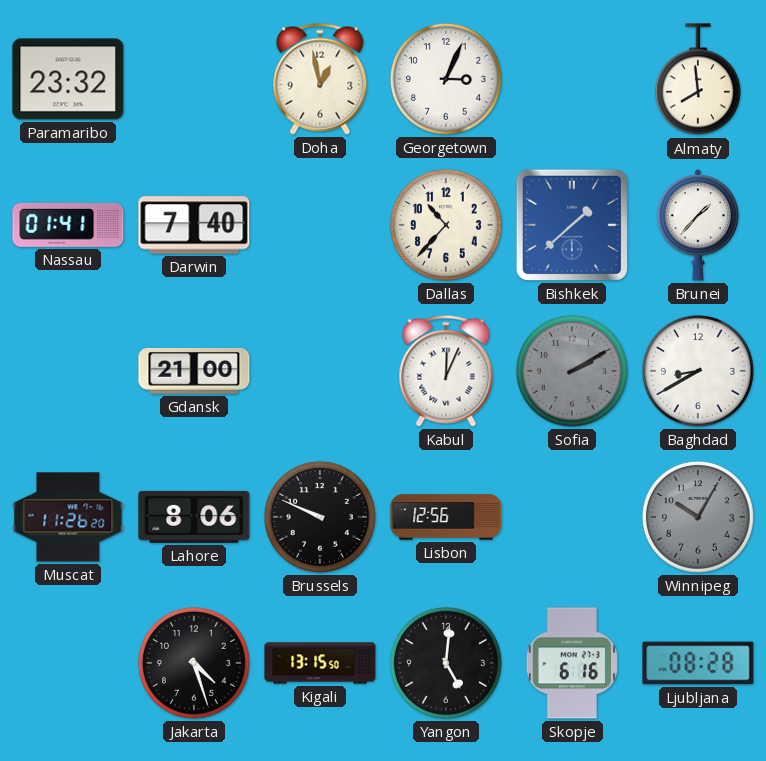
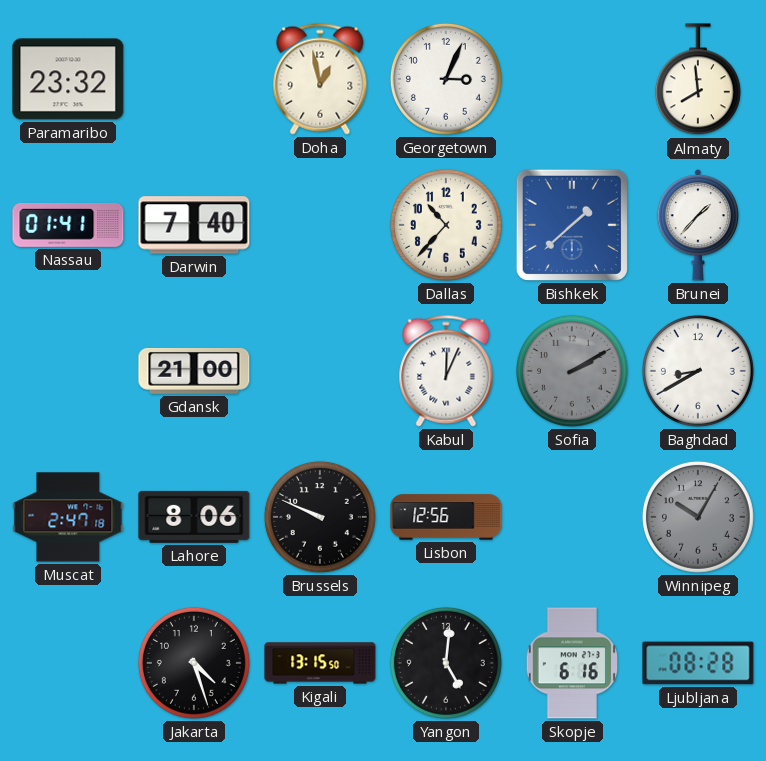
Muscat: 11:26 -> 2:47
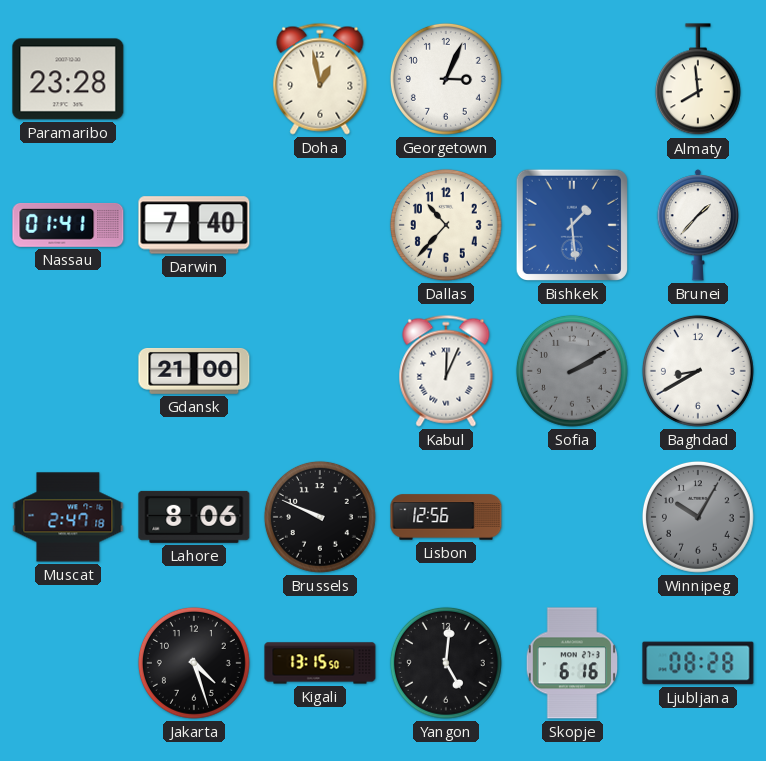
Paramaribo: 23:32 -> 23:28
Bishkek: 1:38 -> 1:29
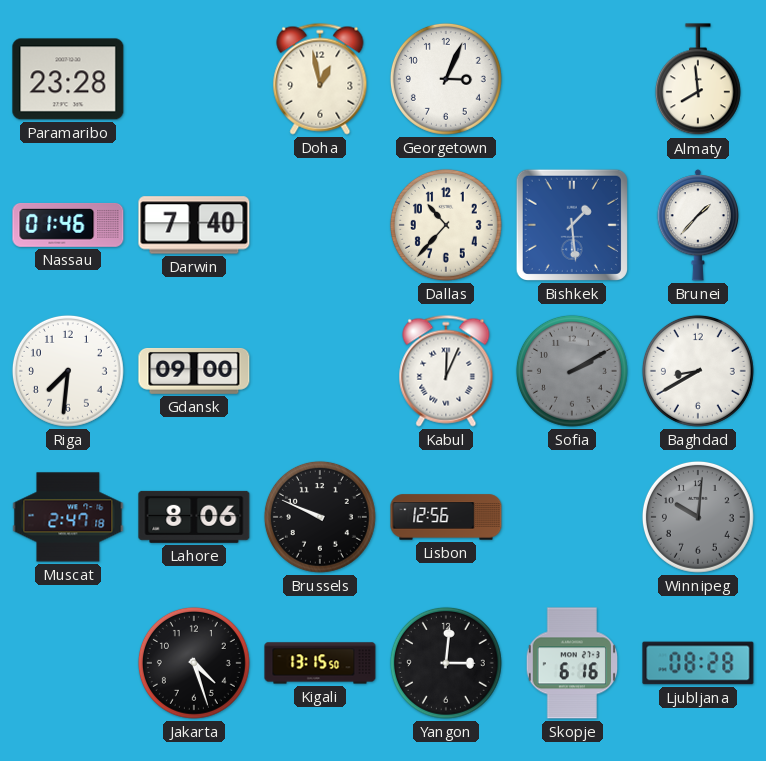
Nassau: 01:41 -> 01:46
Riga: none -> 7:31
Gdansk: 21:00 -> 09:00
Winnipeg: 10:05 -> 10:01
Yangon: 5:01 -> 3:01
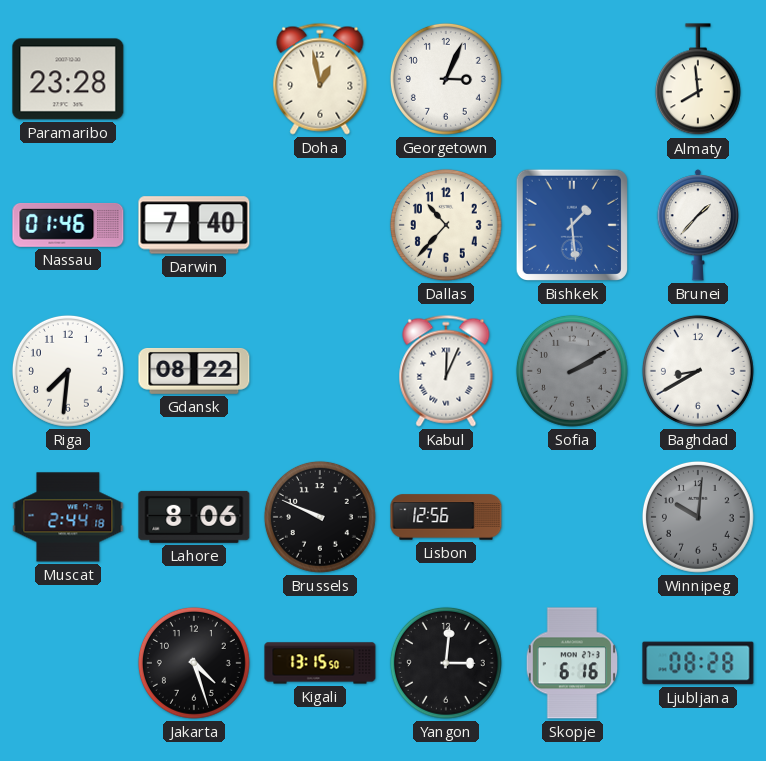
Gdansk: 09:00 -> 08:22
Muscat: 2:47 -> 2:44
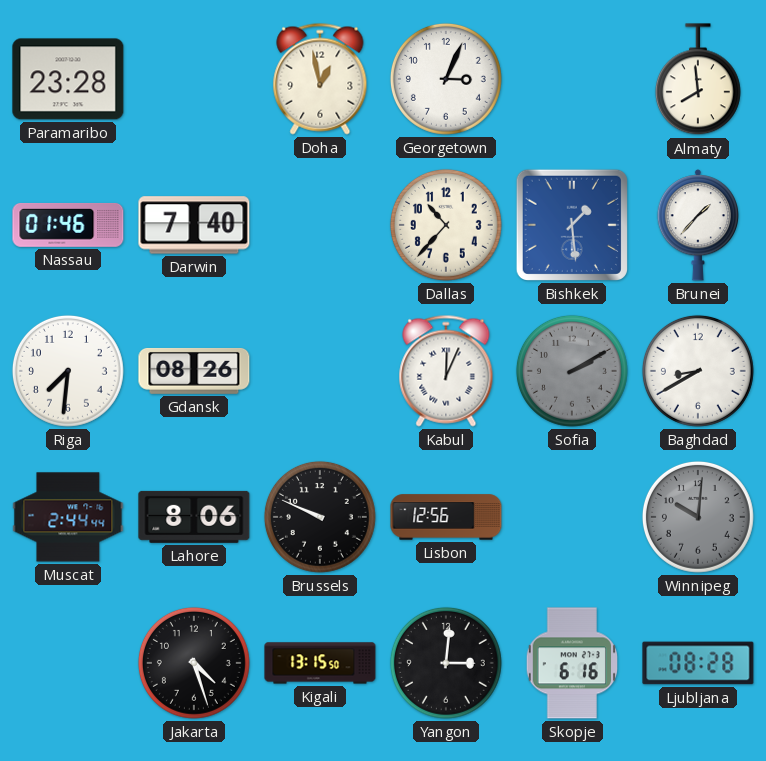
Gdansk: 08:22 -> 08:26
Muscat: 2:44:18 -> 2:44:44
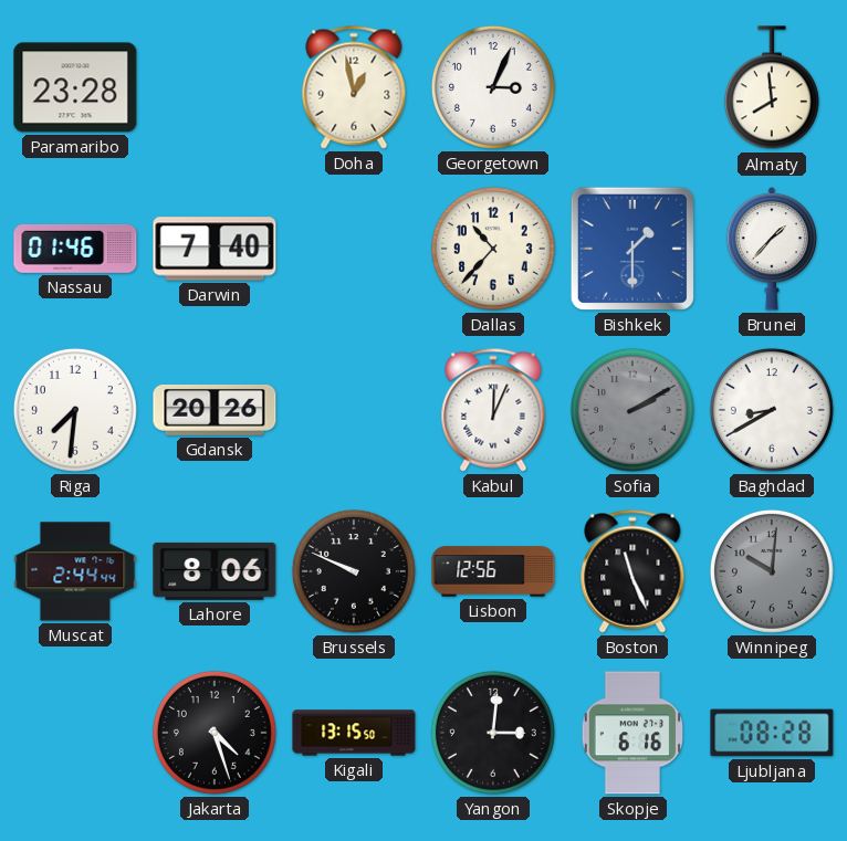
Bishkek: 1:29 -> 1:30
Gdansk: 08:26 -> 20:26
Boston: none -> 11:26
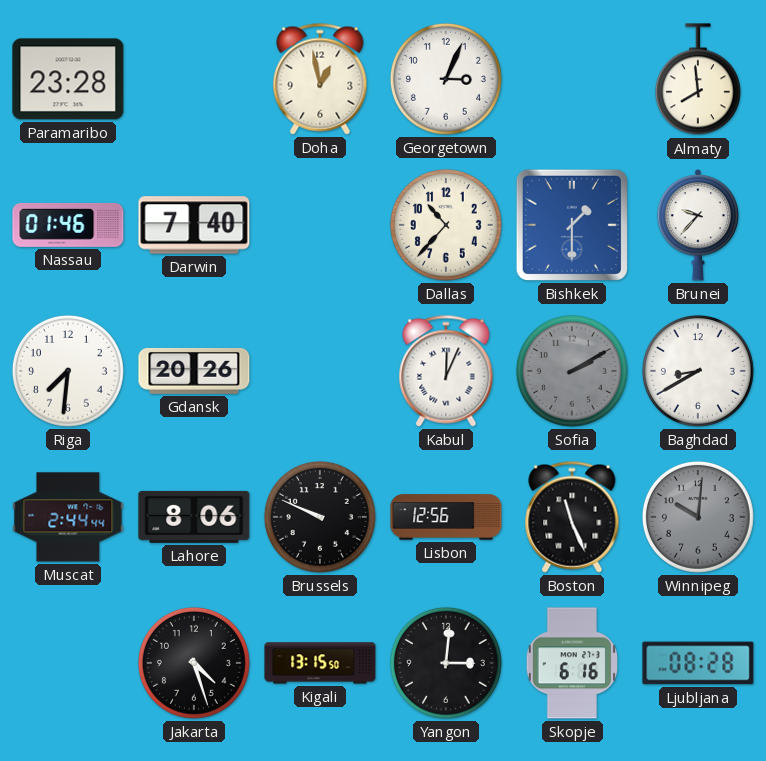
Brunei: 1:37 -> 9:37
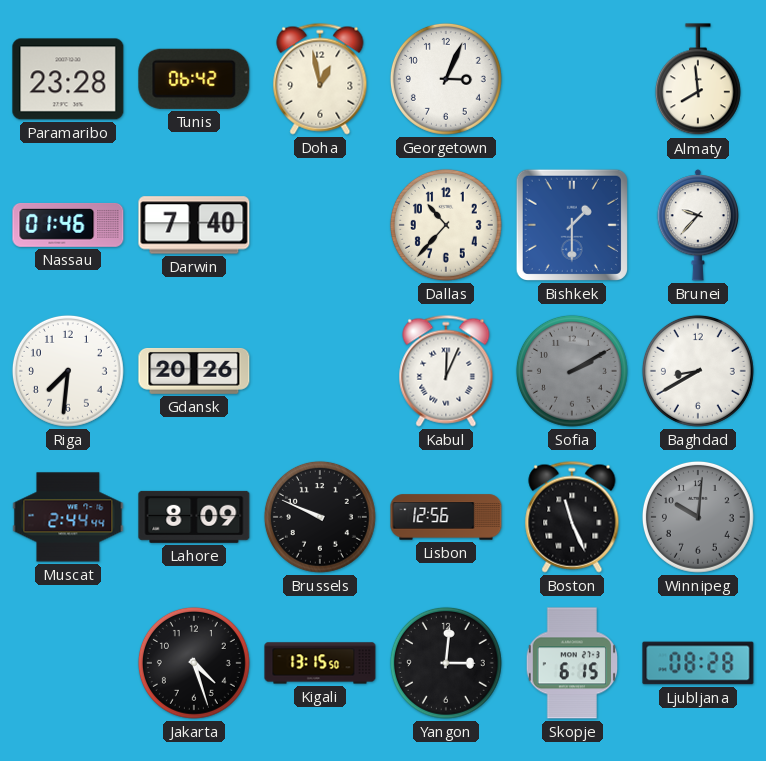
Tunis: none -> 06:42
Lahore: 8:06 -> 8:09
Skopje: 6:16 -> 6:15
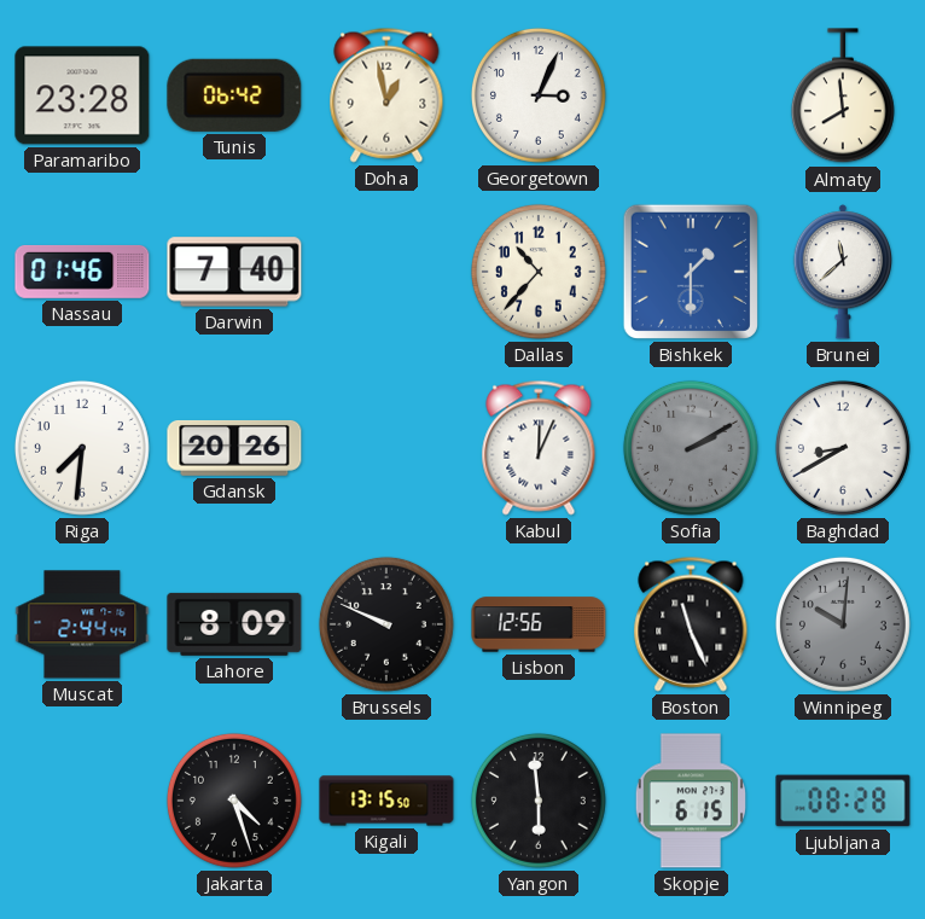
Brunei: 9:37 -> 11:38
Yangon: 3:01 -> 5:59
